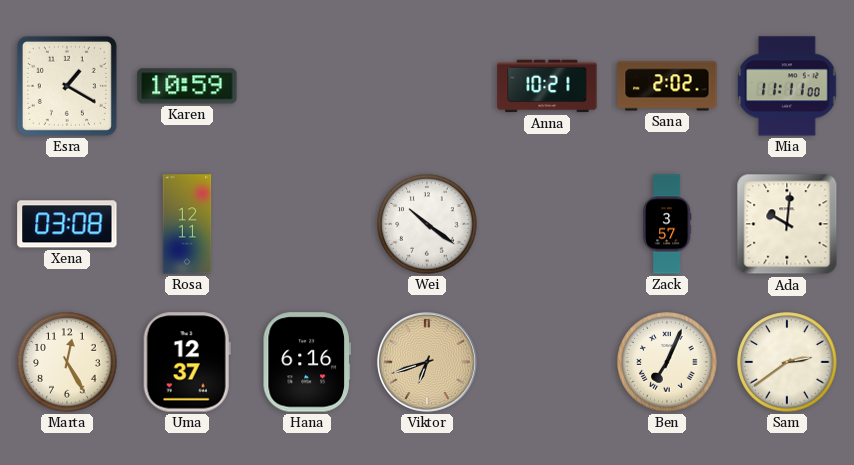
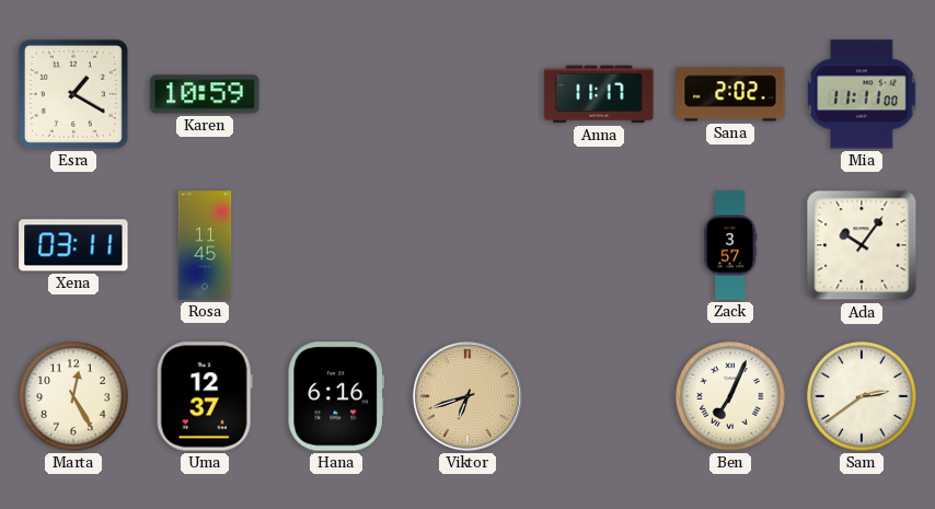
Anna: 10:21 -> 11:17
Xena: 03:08 -> 03:11
Rosa: 12:11 -> 11:45
Wei: 10:21 -> none
Ada: 10:01 -> 10:06
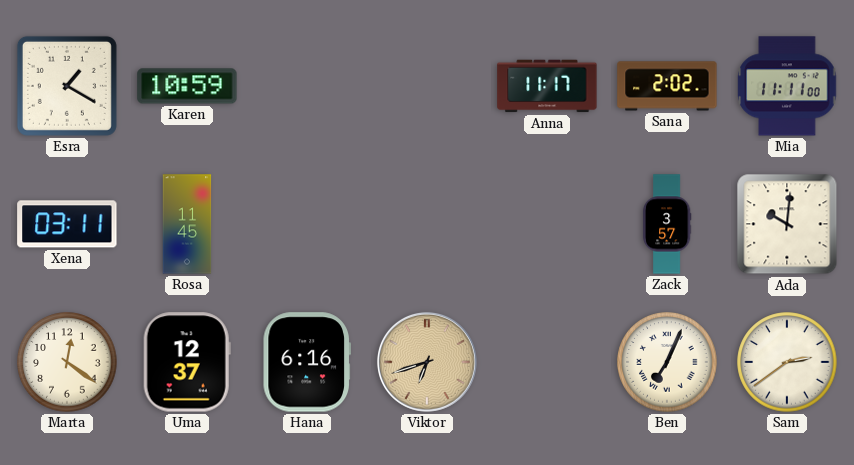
Ada: 10:06 -> 10:01
Marta: 12:25 -> 12:21
